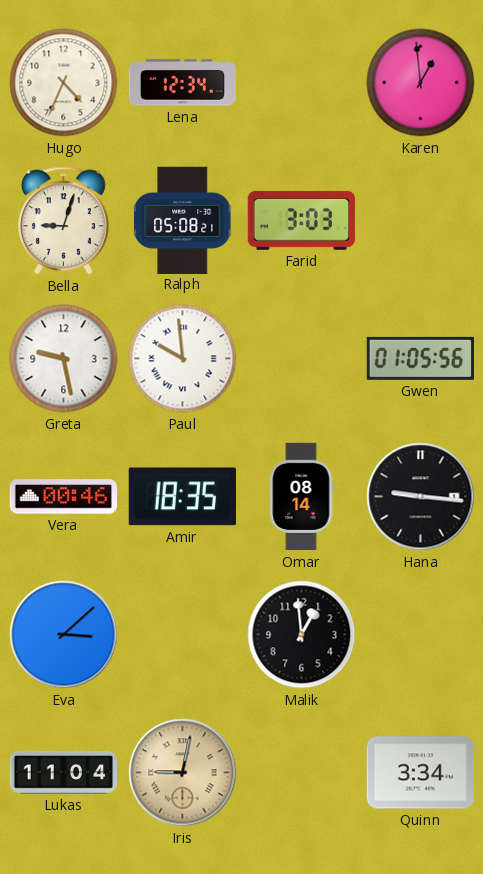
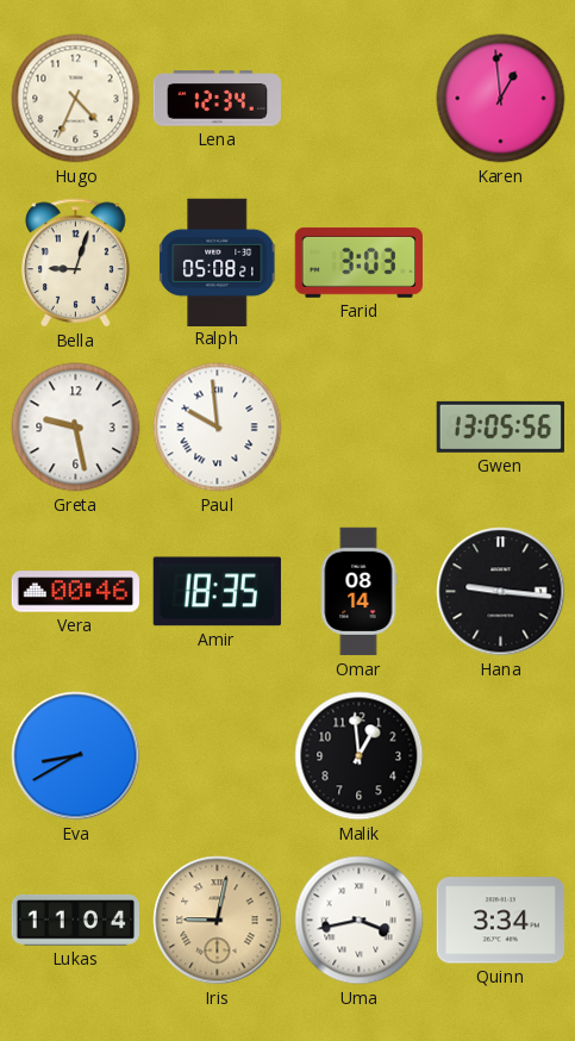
Gwen: 01:05 -> 13:05
Eva: 3:08 -> 8:40
Uma: none -> 3:43
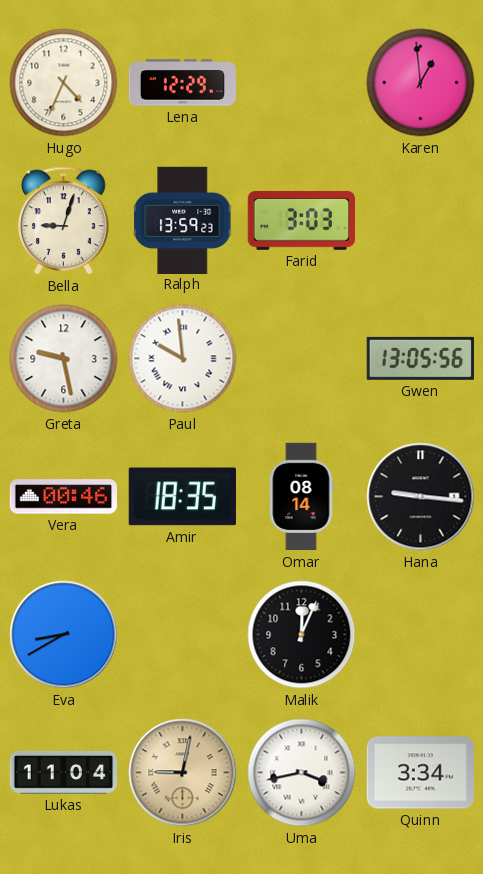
Lena: 12:34 -> 12:29
Ralph: 05:08 -> 13:59
Malik: 12:59 -> 12:04
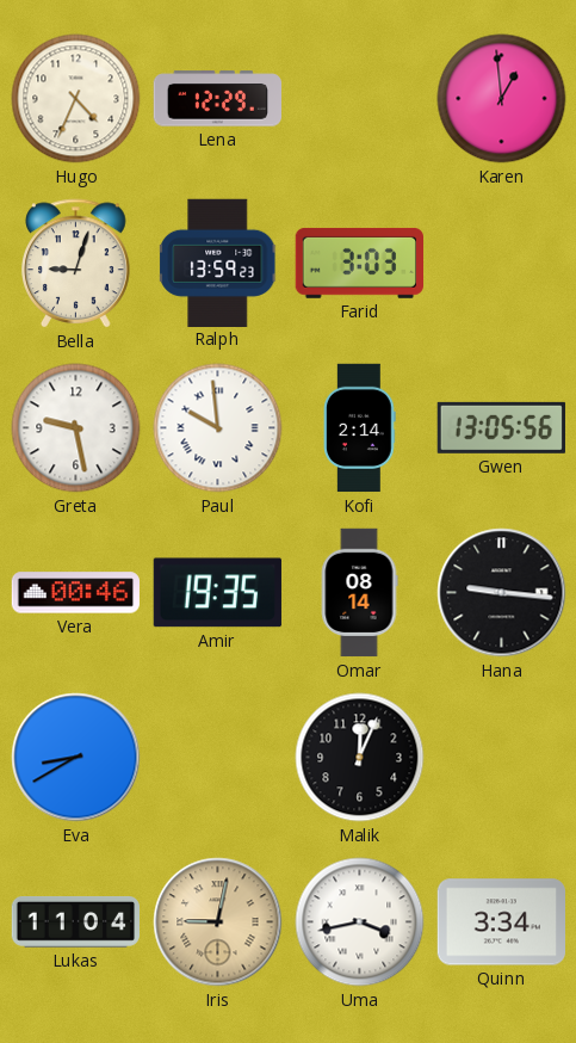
Kofi: none -> 2:14
Amir: 18:35 -> 19:35
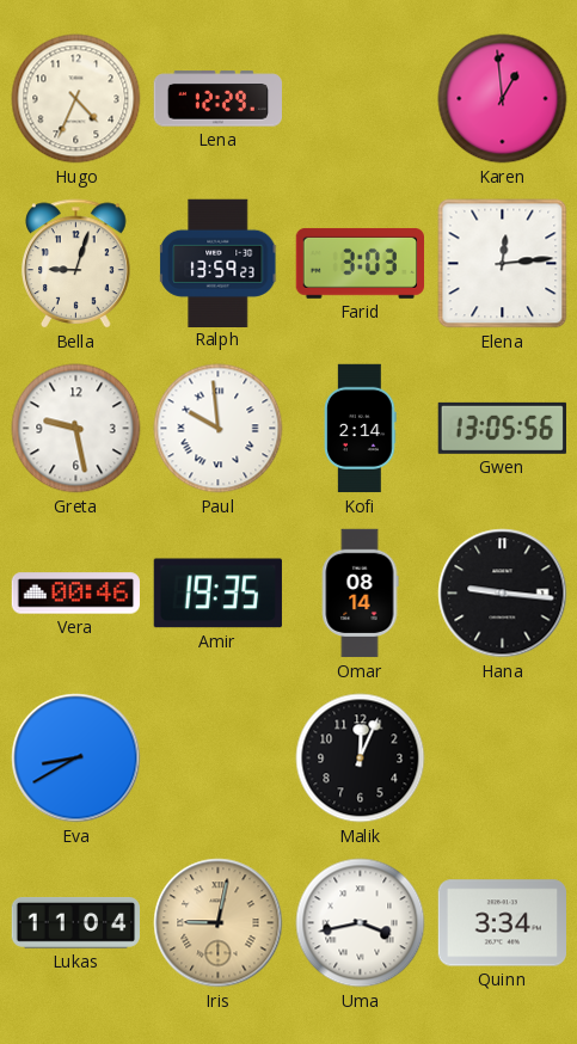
Elena: none -> 12:14
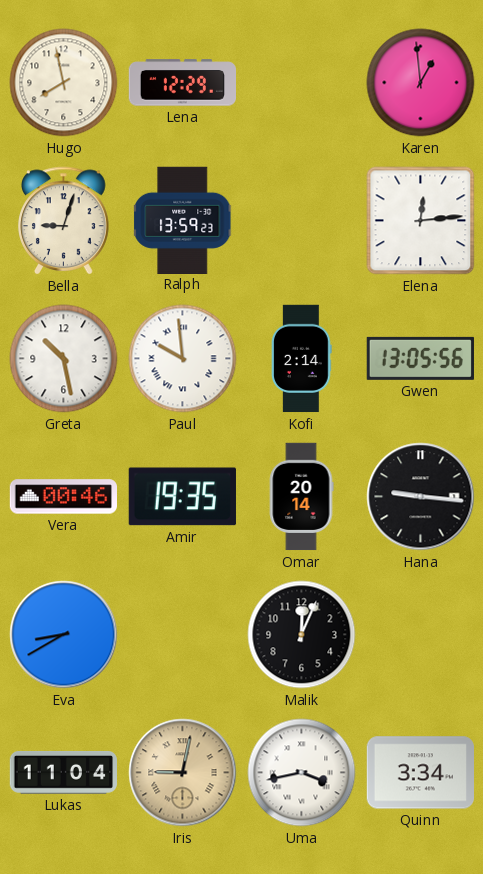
Hugo: 4:34 -> 7:58
Farid: 3:03 -> none
Greta: 9:28 -> 10:28
Omar: 08:14 -> 20:14
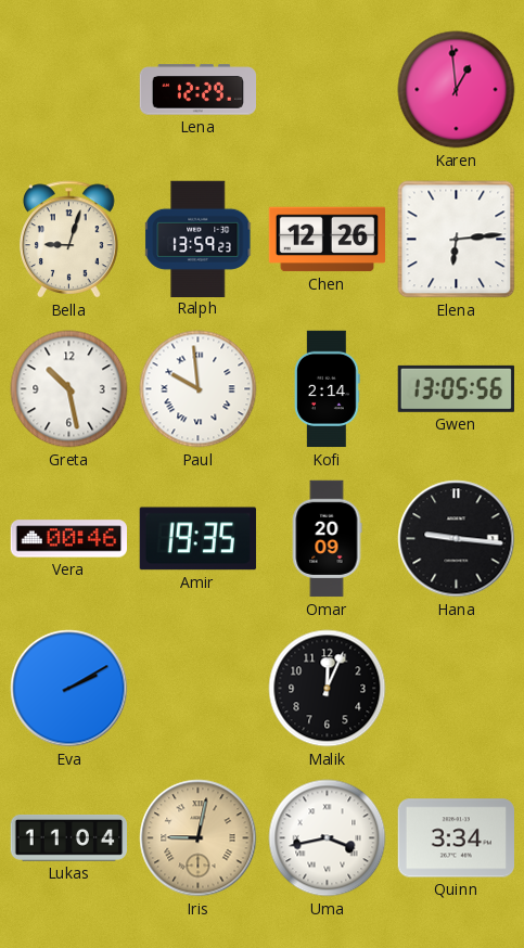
Hugo: 7:58 -> none
Chen: none -> 12:26
Elena: 12:14 -> 6:14
Omar: 20:14 -> 20:09
Eva: 8:40 -> 2:10
